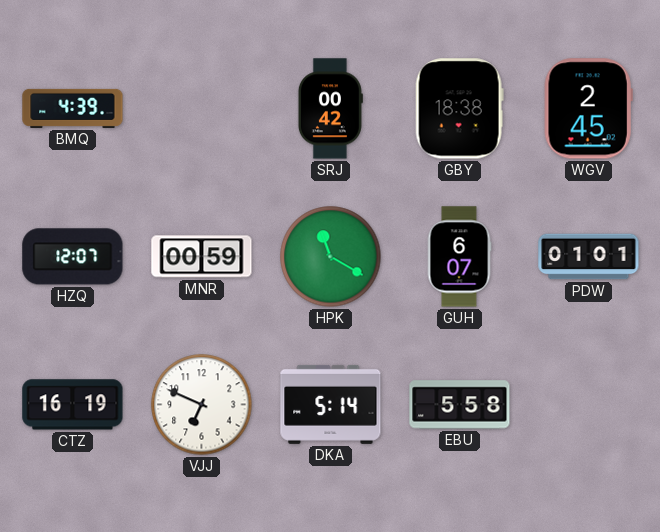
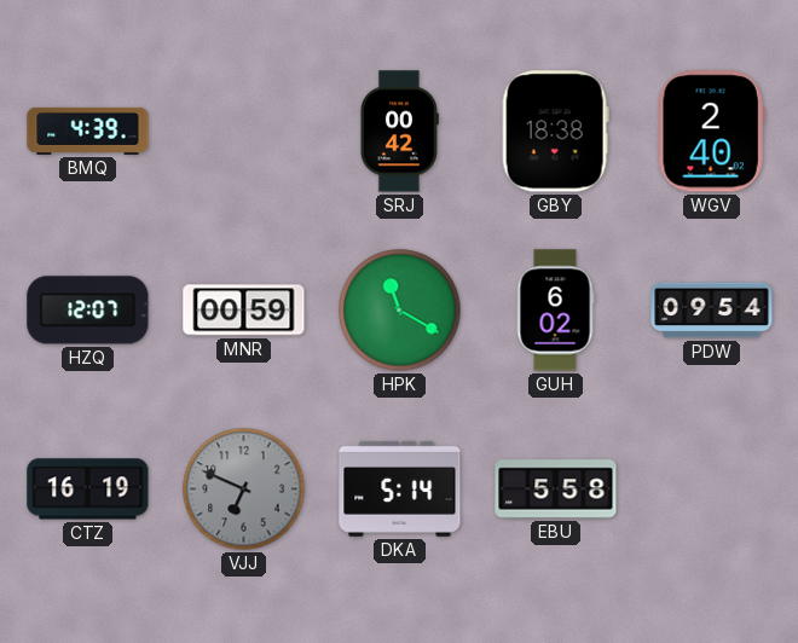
WGV: 2:45 -> 2:40
GUH: 6:07 -> 6:02
PDW: 01:01 -> 09:54
VJJ dial: white -> grey
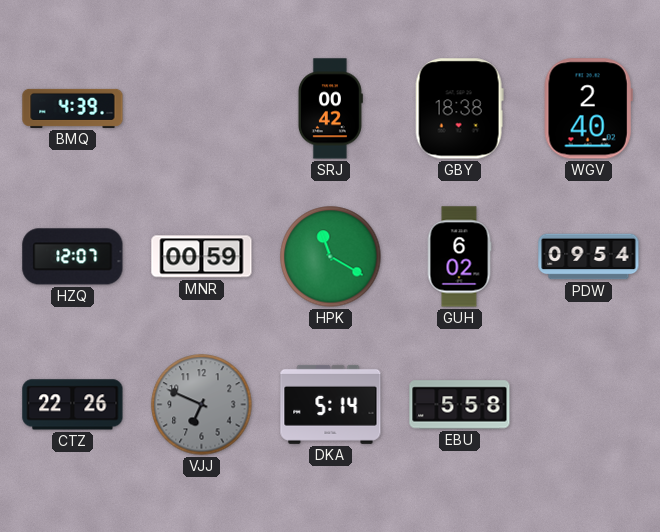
CTZ: 16:19 -> 22:26
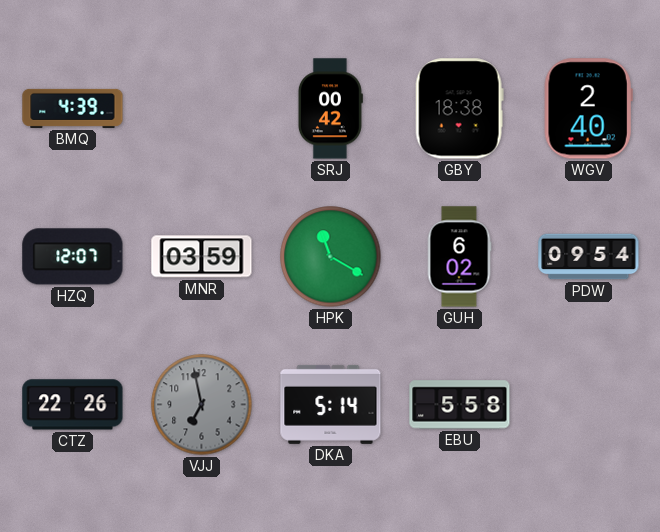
MNR: 00:59 -> 03:59
VJJ: 6:49 -> 6:58
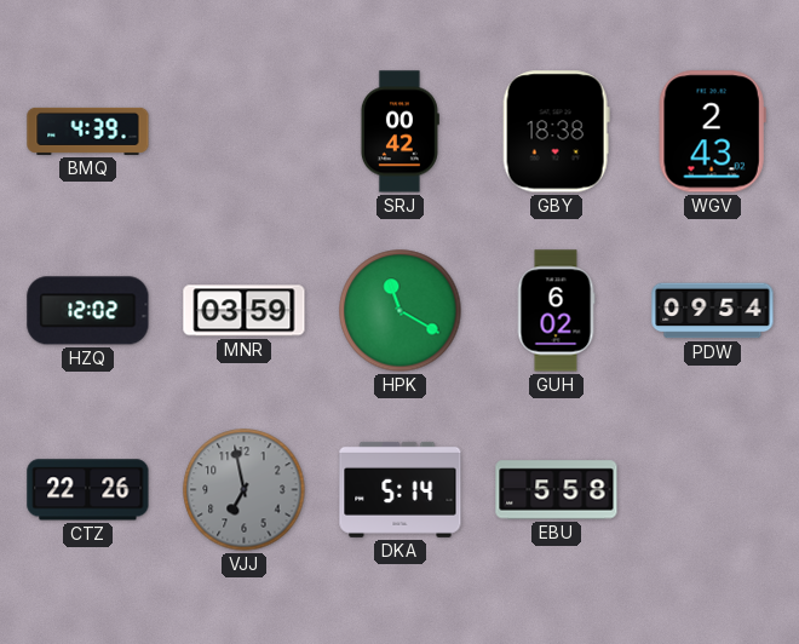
WGV: 2:40 -> 2:43
HZQ: 12:07 -> 12:02
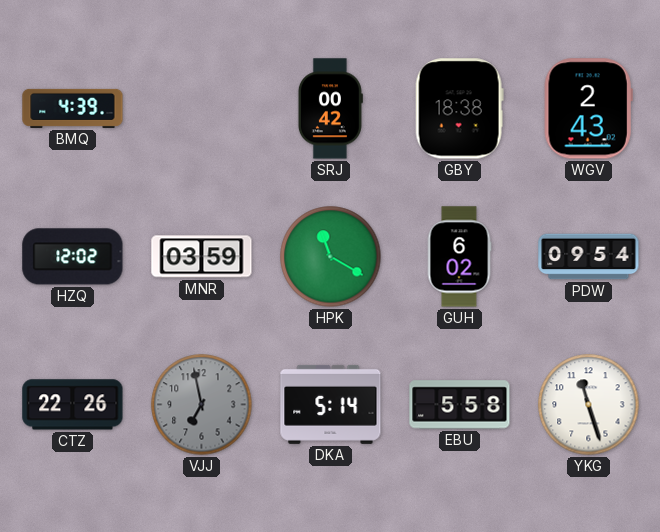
YKG: none -> 11:27
